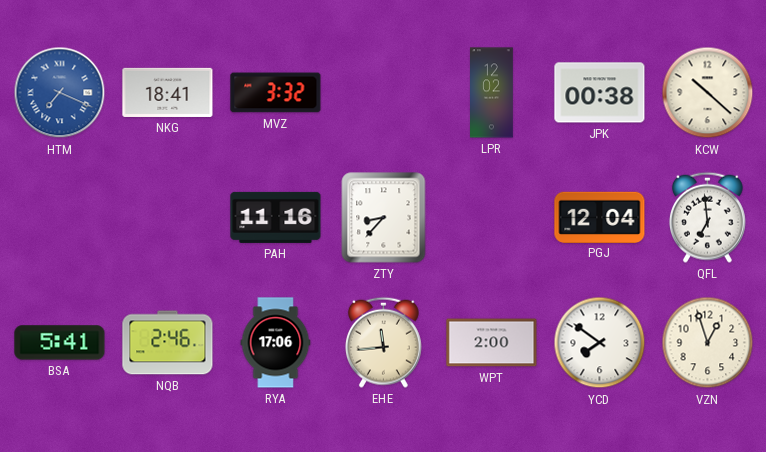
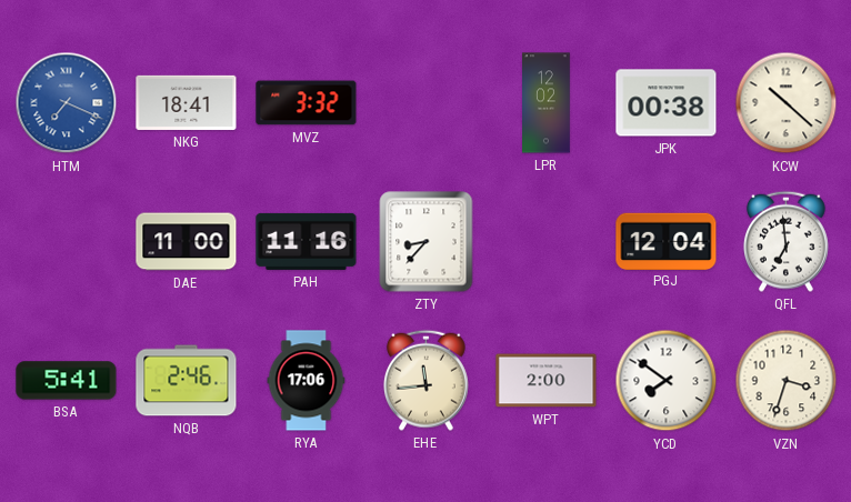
DAE: none -> 11:00
VZN: 12:57 -> 3:33
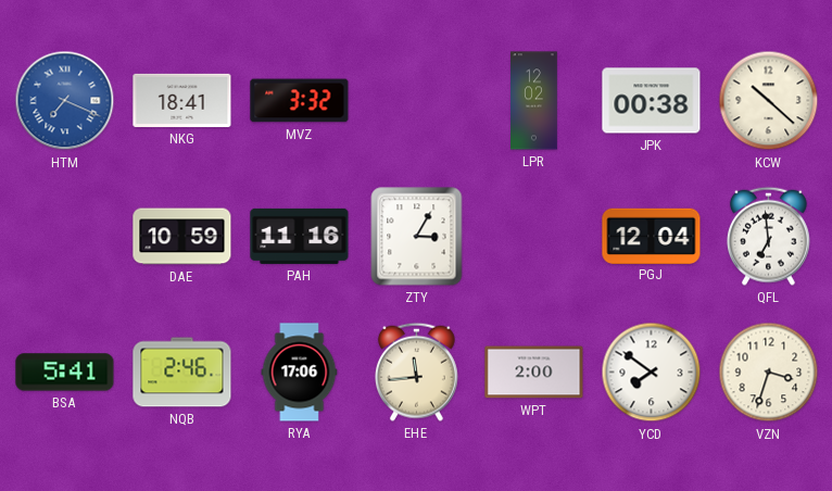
DAE: 11:00 -> 10:59
ZTY: 8:37 -> 3:05
